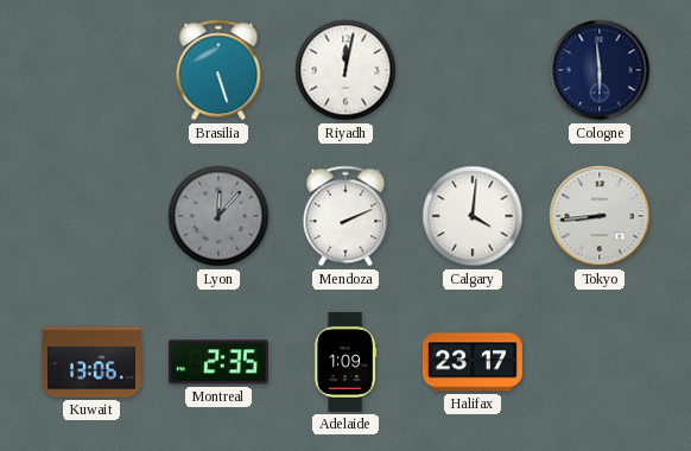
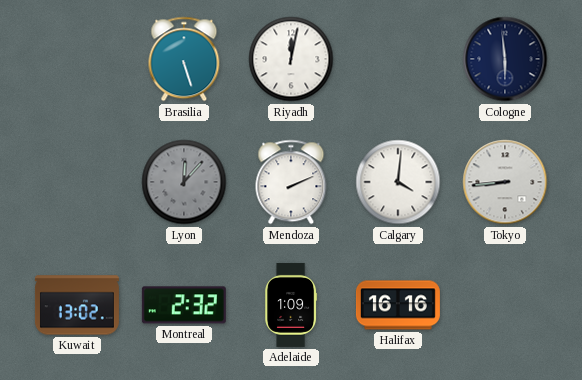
Kuwait: 13:06 -> 13:02
Montreal: 2:35 -> 2:32
Halifax: 23:17 -> 16:16
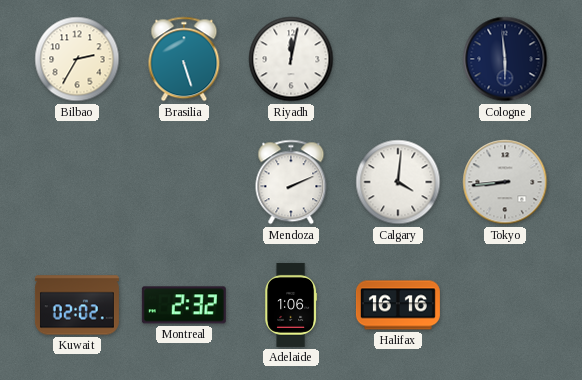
Bilbao: none -> 2:35
Lyon: 12:07 -> none
Kuwait: 13:02 -> 02:02
Adelaide: 1:09 -> 1:06
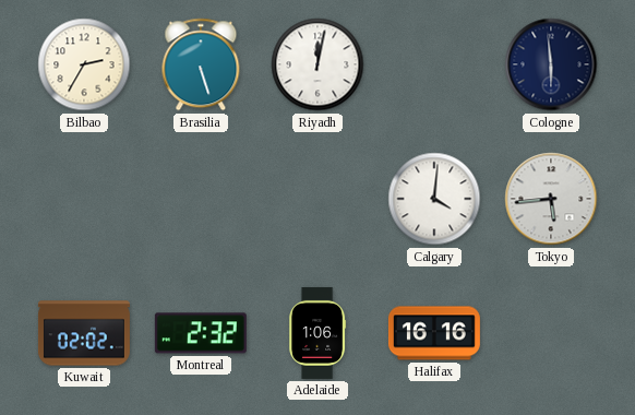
Mendoza: 2:11 -> none
Tokyo: 8:44 -> 5:44
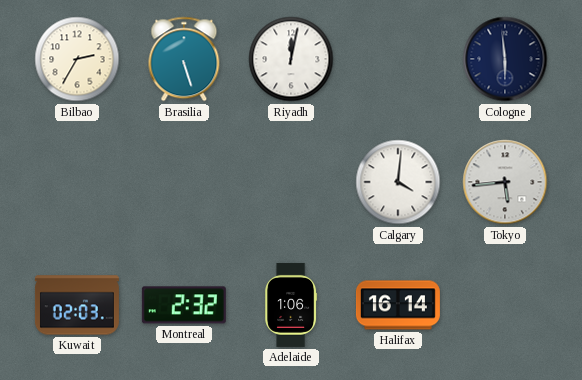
Kuwait: 02:02 -> 02:03
Halifax: 16:16 -> 16:14
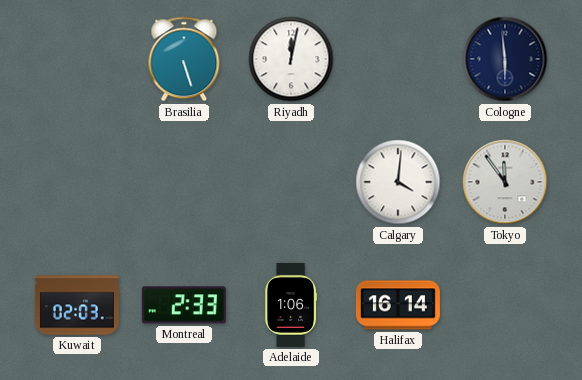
Bilbao: 2:35 -> none
Tokyo: 5:44 -> 11:54
Montreal: 2:32 -> 2:33
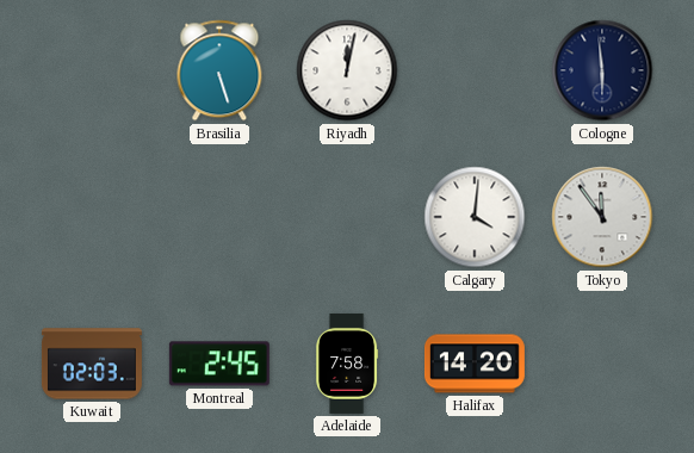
Montreal: 2:33 -> 2:45
Adelaide: 1:06 -> 7:58
Halifax: 16:14 -> 14:20
